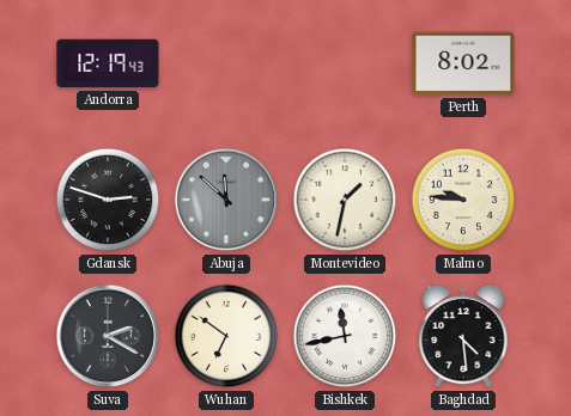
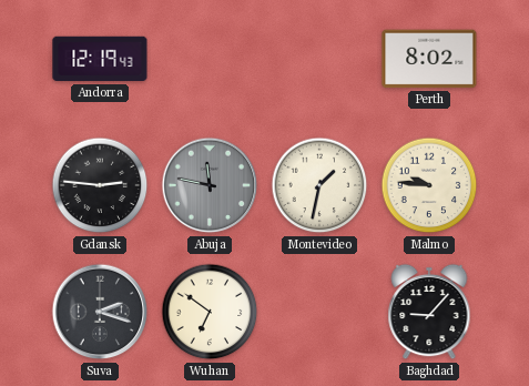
Gdansk: 2:48 -> 2:46
Abuja: 11:52 -> 11:47
Suva: 2:20 -> 2:18
Bishkek: 11:43 -> none
Baghdad: 4:29 -> 9:07
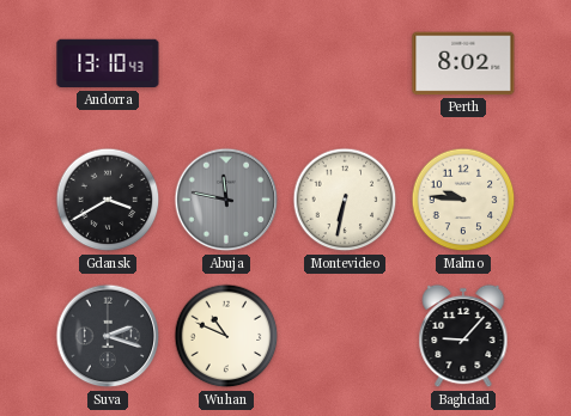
Andorra: 12:19 -> 13:10
Gdansk: 2:46 -> 3:40
Montevideo: 1:32 -> 6:32
Wuhan: 6:51 -> 10:49
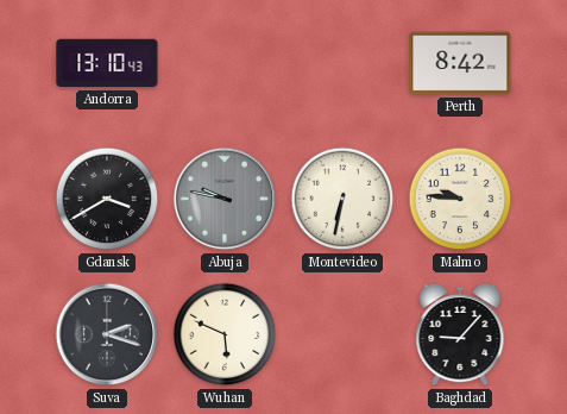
Perth: 8:02 -> 8:42
Abuja: 11:47 -> 9:47
Wuhan: 10:49 -> 5:49
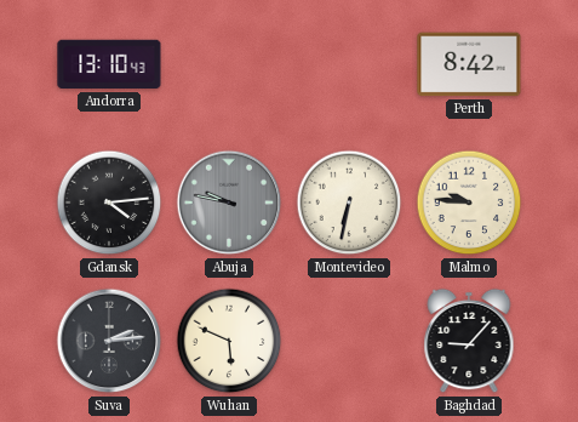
Gdansk: 3:40 -> 4:14
Suva: 2:18 -> 2:14
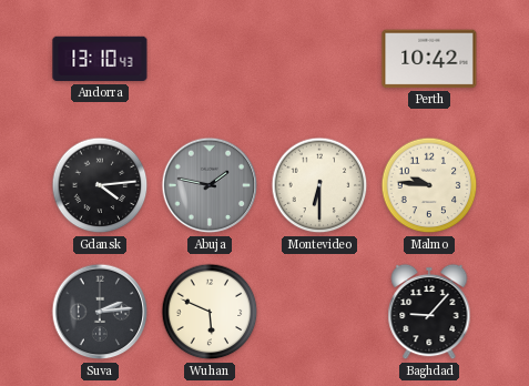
Perth: 8:42 -> 10:42
Abuja: 9:47 -> 1:47
Montevideo: 6:32 -> 6:30
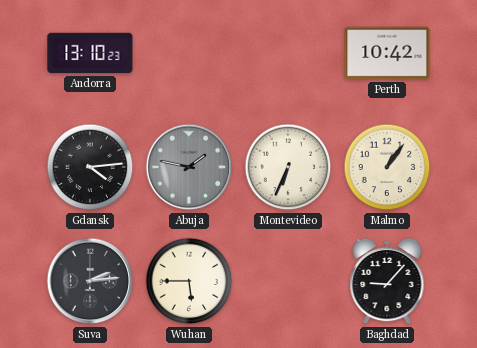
Andorra: 13:10:43 -> 13:10:23
Montevideo: 6:30 -> 6:34
Malmo: 9:46 -> 1:06
Wuhan: 5:49 -> 5:45
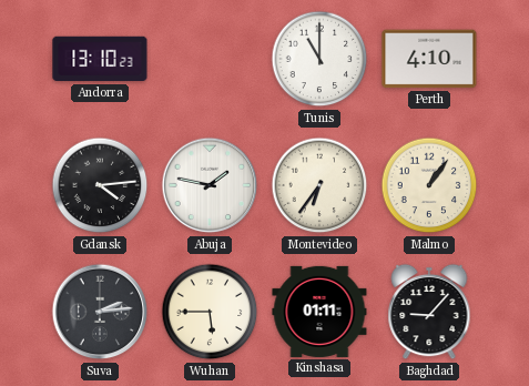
Tunis: none -> 11:00
Perth: 10:42 -> 4:10
Abuja dial: grey -> white
Montevideo: 6:34 -> 6:36
Kinshasa: none -> 01:11
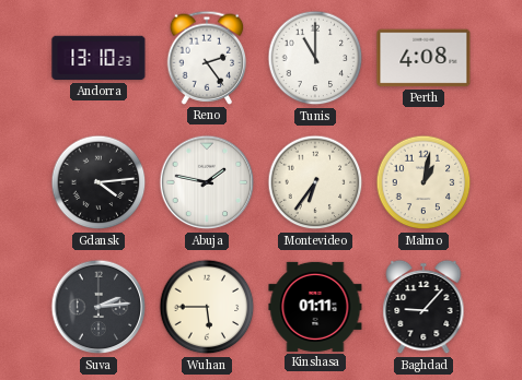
Reno: none -> 2:24
Perth: 4:10 -> 4:08
Malmo: 1:06 -> 1:02
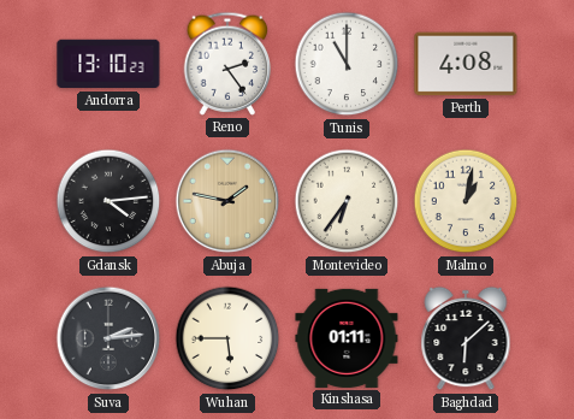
Abuja dial: white -> champagne
Baghdad: 9:07 -> 6:08
